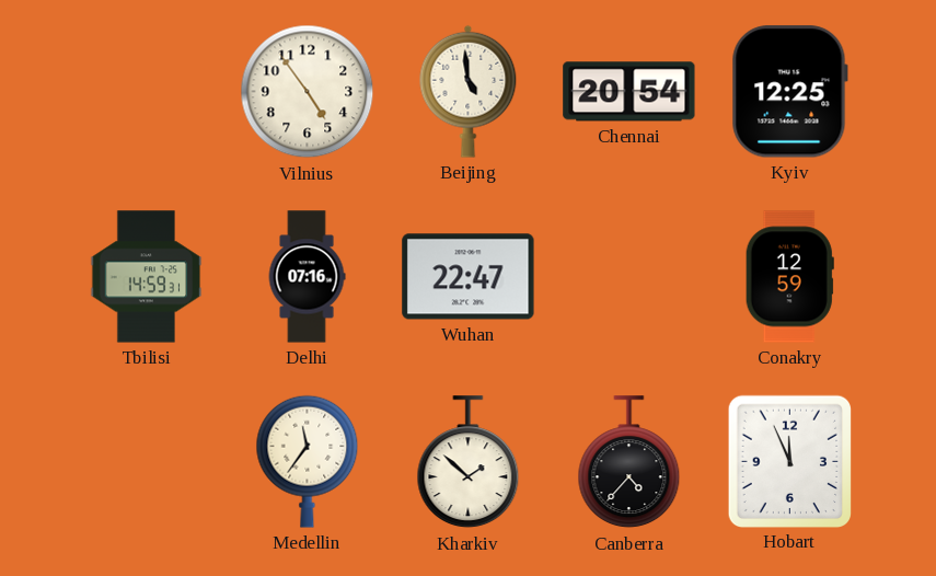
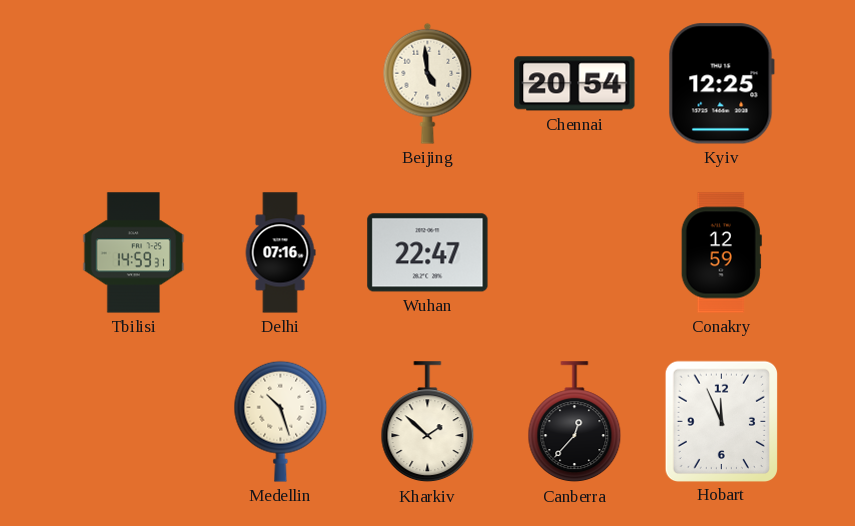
Vilnius: 4:54 -> none
Medellin: 11:36 -> 10:27
Canberra: 4:37 -> 12:37
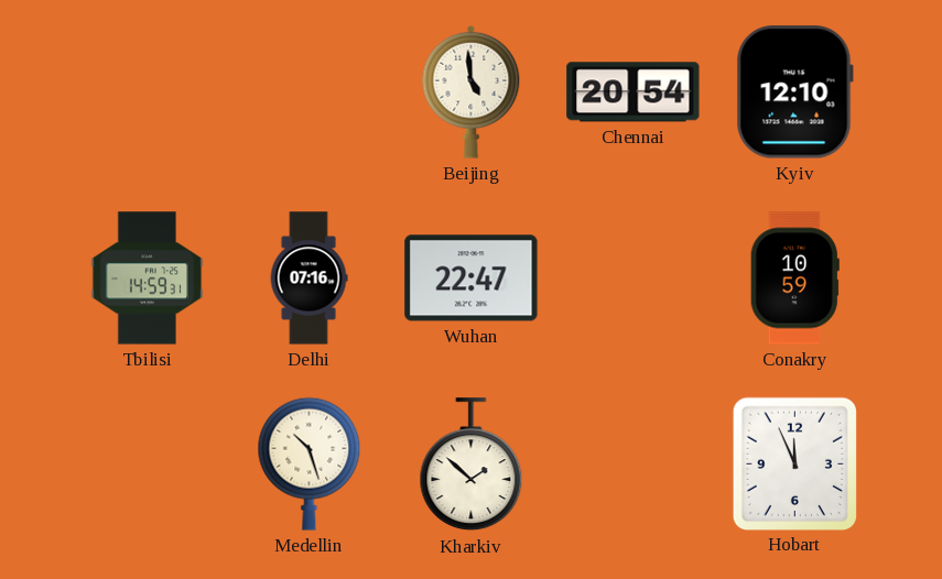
Kyiv: 12:25 -> 12:10
Conakry: 12:59 -> 10:59
Canberra: 12:37 -> none
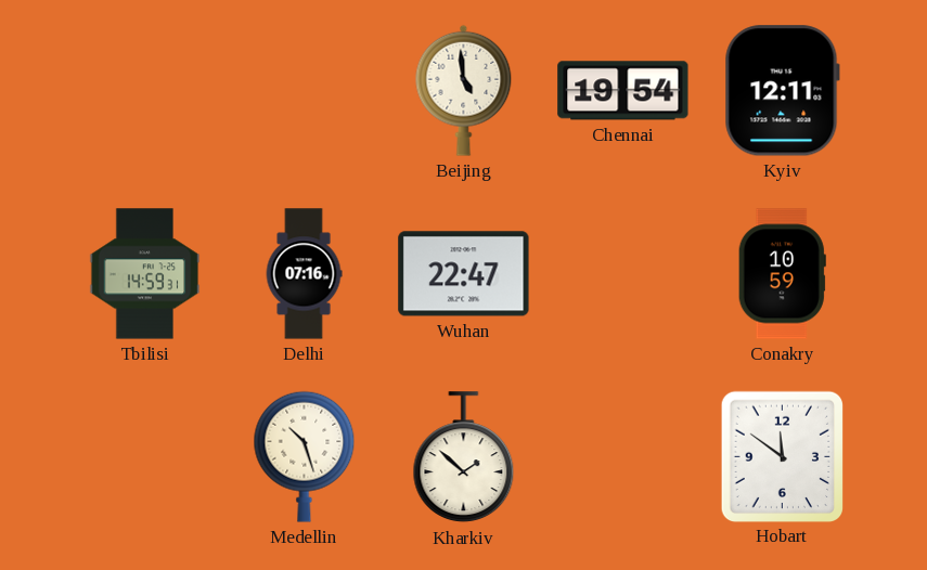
Chennai: 20:54 -> 19:54
Kyiv: 12:10 -> 12:11
Hobart: 11:56 -> 11:51
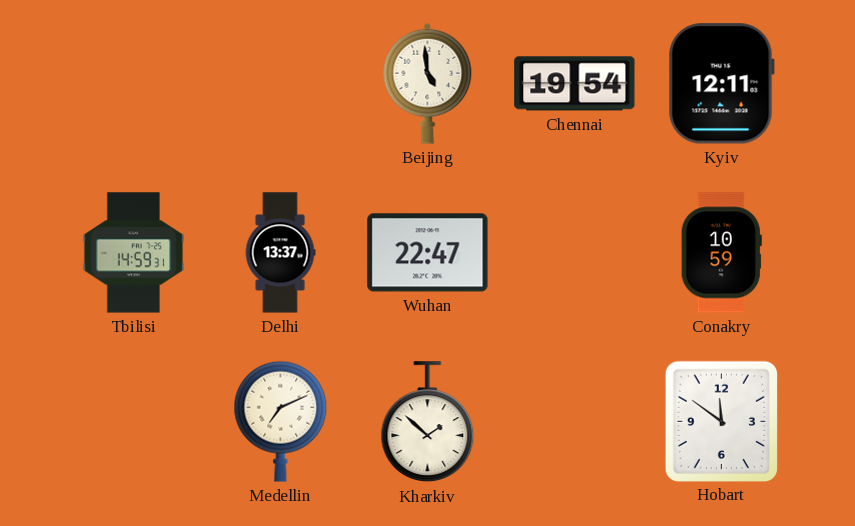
Delhi: 07:16 -> 13:37
Medellin: 10:27 -> 7:11
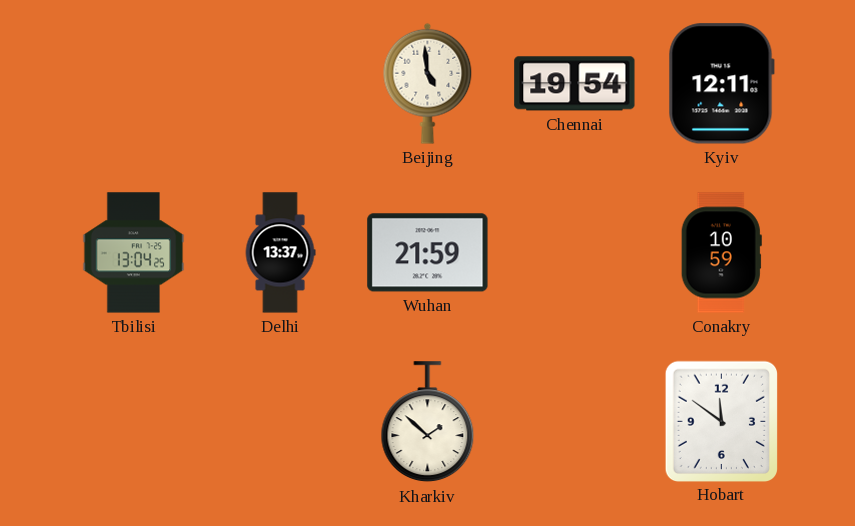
Tbilisi: 14:59 -> 13:04
Wuhan: 22:47 -> 21:59
Medellin: 7:11 -> none
